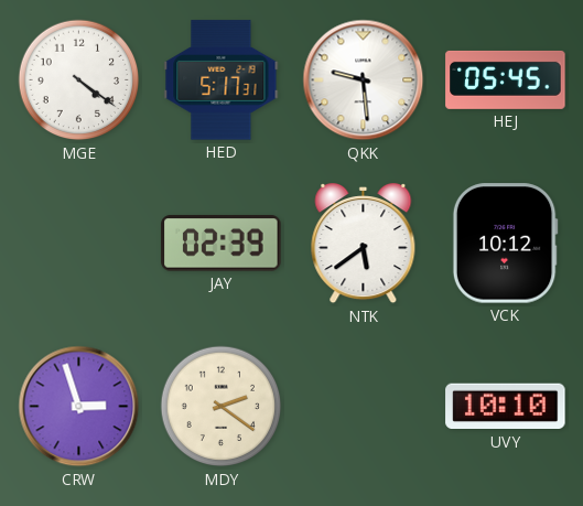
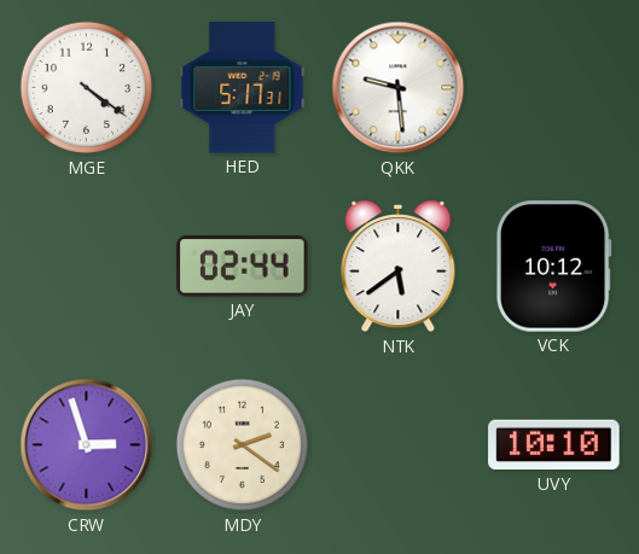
HEJ: 05:45 -> none
JAY: 02:39 -> 02:44
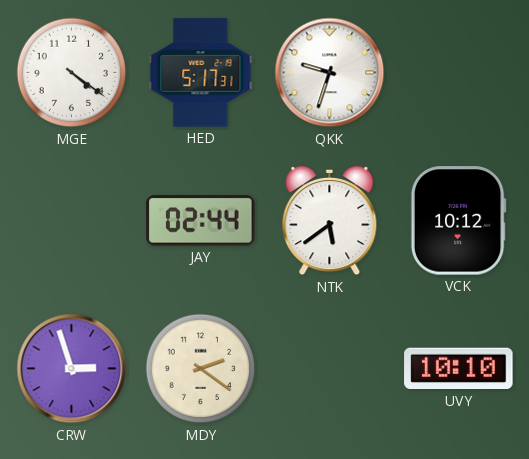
QKK: 9:29 -> 9:33
